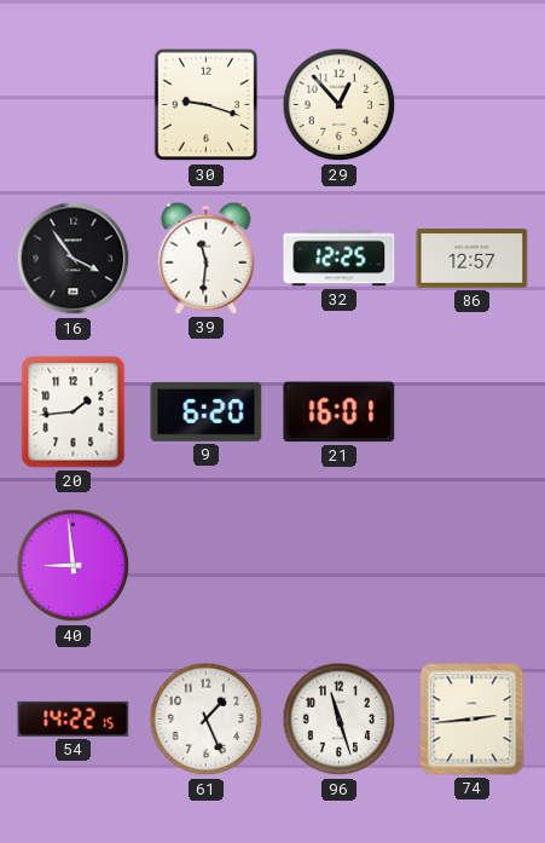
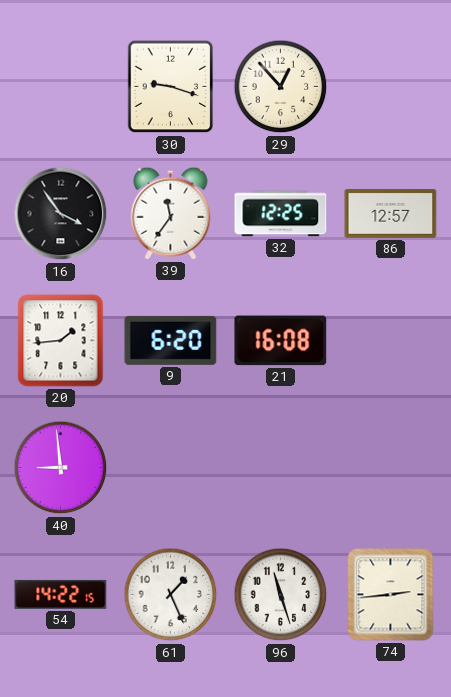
39: 11:31 -> 11:36
21: 16:01 -> 16:08
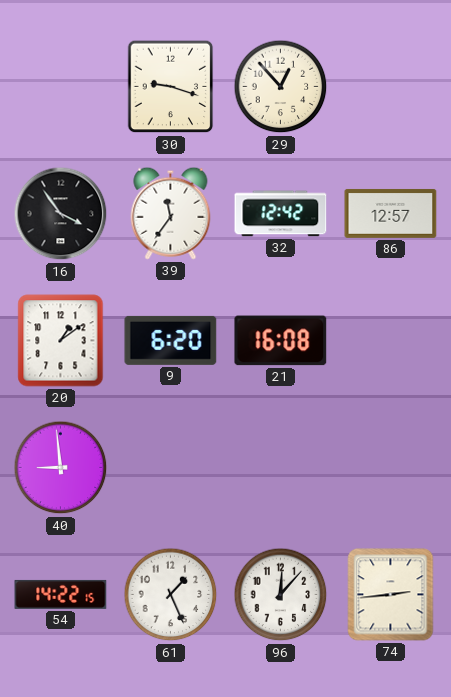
32: 12:25 -> 12:42
20: 1:44 -> 1:09
96: 11:27 -> 12:07
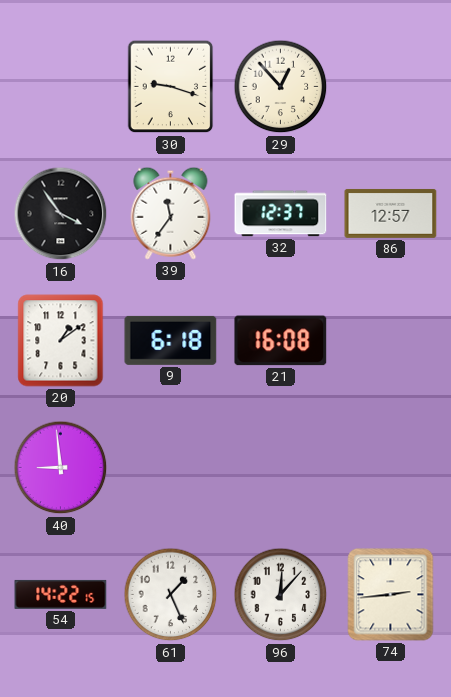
32: 12:42 -> 12:37
9: 6:20 -> 6:18
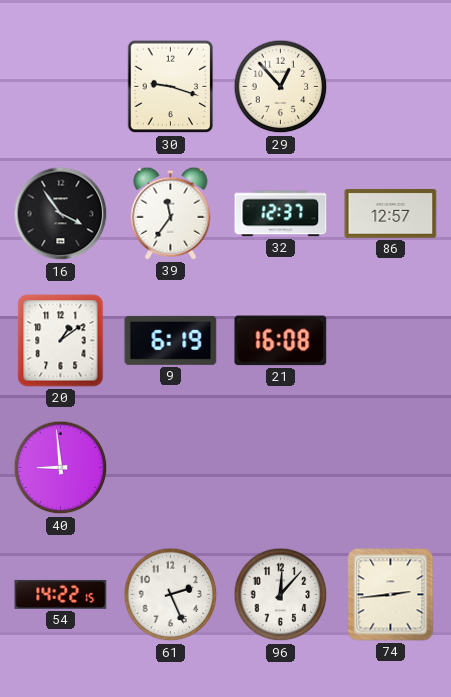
9: 6:18 -> 6:19
61: 1:26 -> 2:26
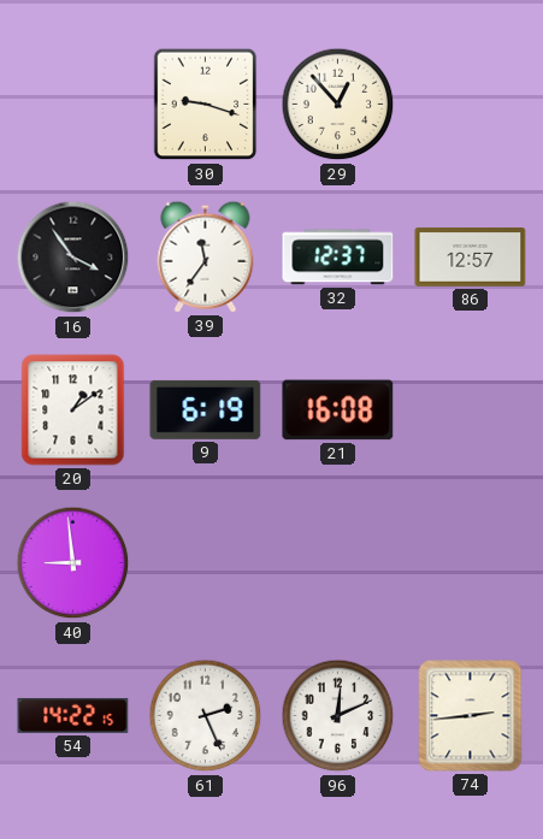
96: 12:07 -> 12:11
